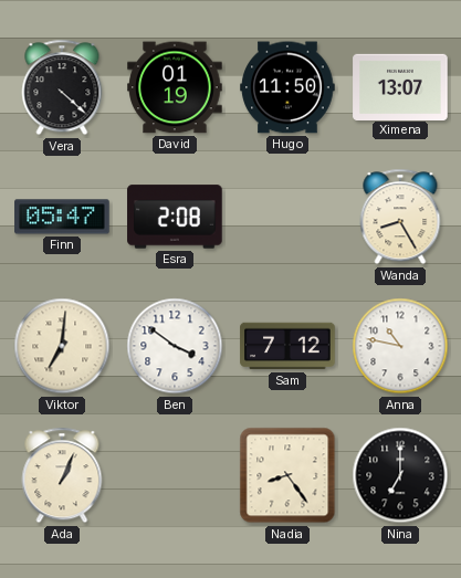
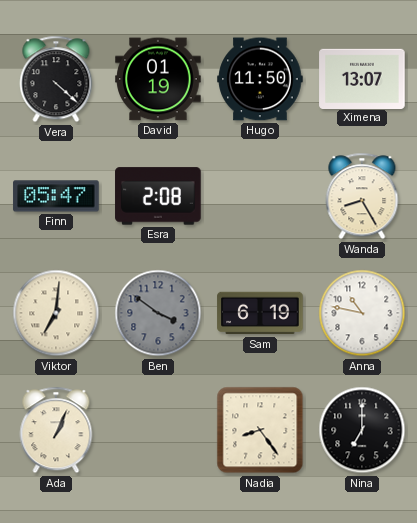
Ben dial: white -> grey
Sam: 7:12 -> 6:19
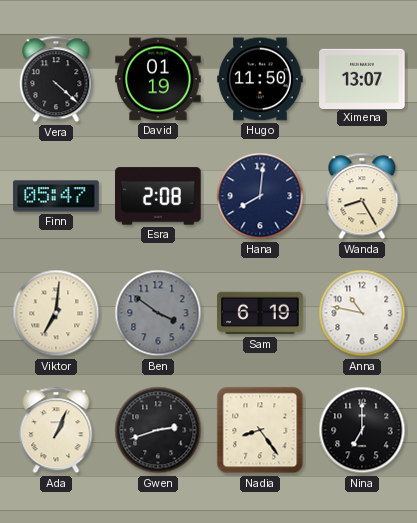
Hana: none -> 8:01
Gwen: none -> 2:42
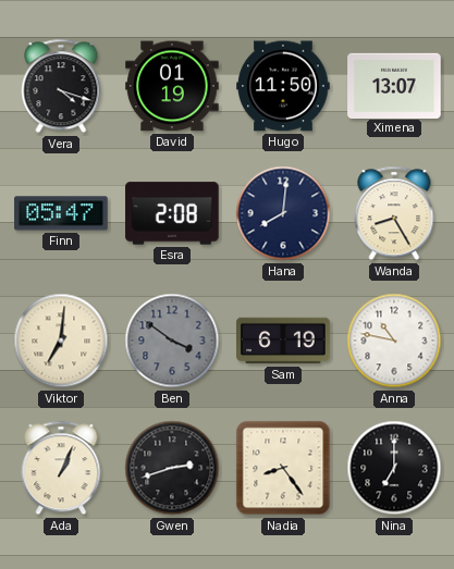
Vera: 4:22 -> 4:18
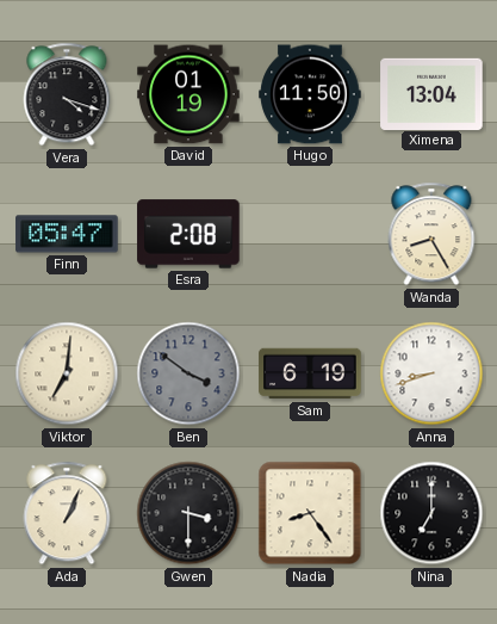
Ximena: 13:07 -> 13:04
Hana: 8:01 -> none
Anna: 10:47 -> 8:42
Gwen: 2:42 -> 3:30
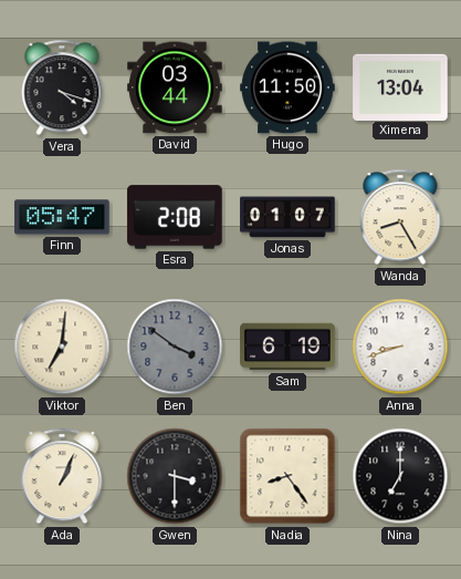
David: 01:19 -> 03:44
Jonas: none -> 01:07
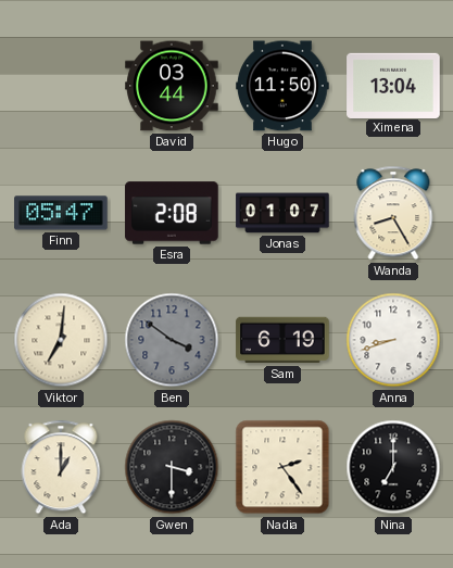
Vera: 4:18 -> none
Ada: 1:04 -> 1:00
Nadia: 8:24 -> 2:24
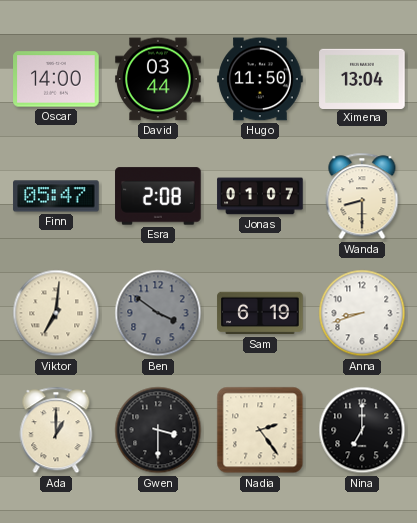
Oscar: none -> 14:00
Wanda: 8:25 -> 8:30
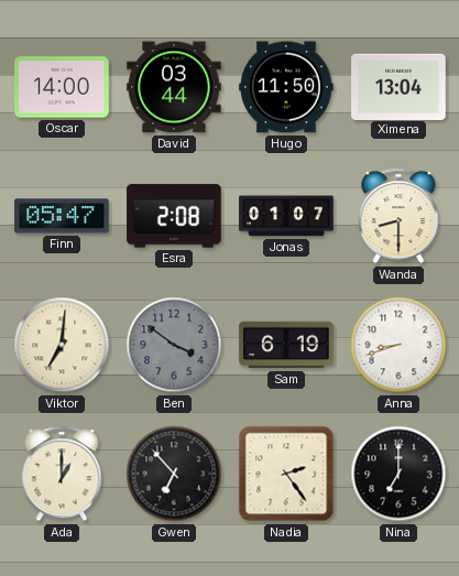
Gwen: 3:30 -> 6:53
